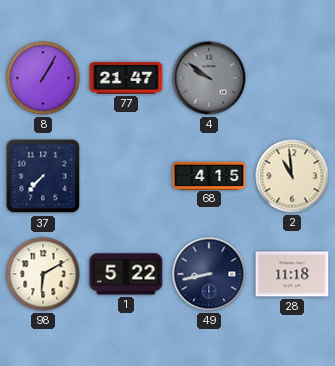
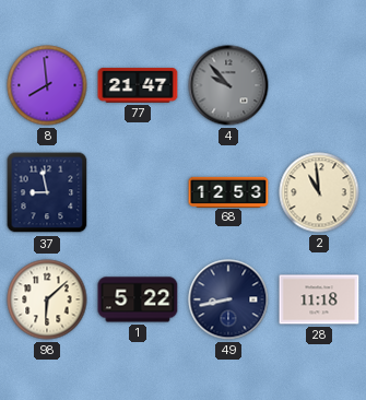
8: 1:05 -> 7:59
4: 9:51 -> 9:53
37: 7:37 -> 8:58
68: 4:15 -> 12:53
98: 6:10 -> 6:08
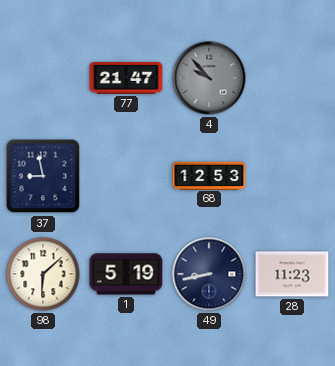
8: 7:59 -> none
2: 10:59 -> none
1: 5:22 -> 5:19
28: 11:18 -> 11:23
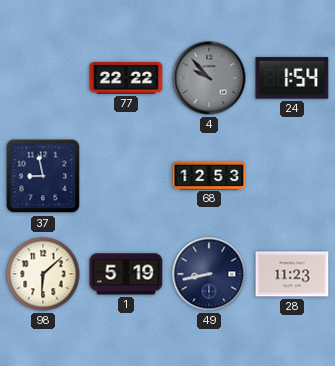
77: 21:47 -> 22:22
24: none -> 1:54
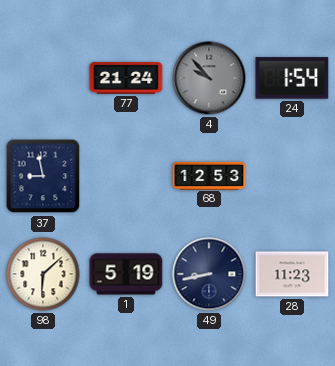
77: 22:22 -> 21:24
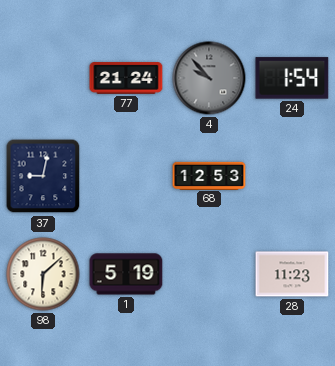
37: 8:58 -> 9:02
49: 8:43 -> none
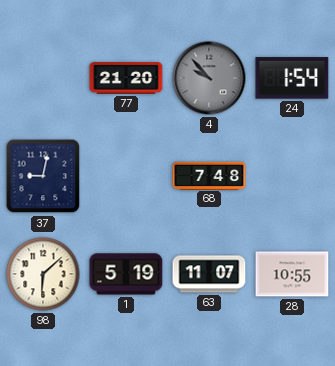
77: 21:24 -> 21:20
68: 12:53 -> 7:48
63: none -> 11:07
28: 11:23 -> 10:55
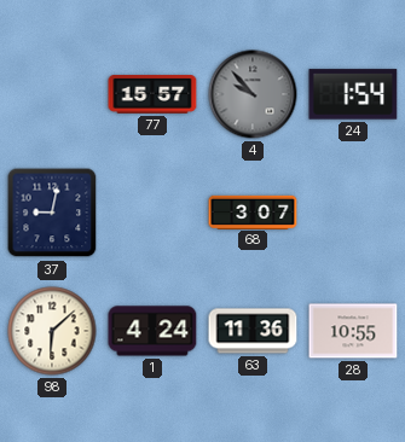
77: 21:20 -> 15:57
68: 7:48 -> 3:07
1: 5:19 -> 4:24
63: 11:07 -> 11:36
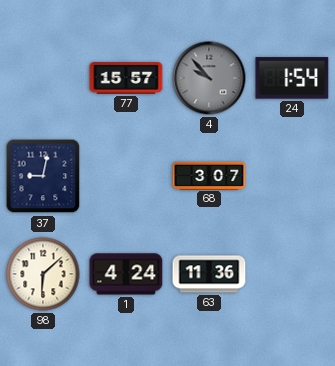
28: 10:55 -> none
